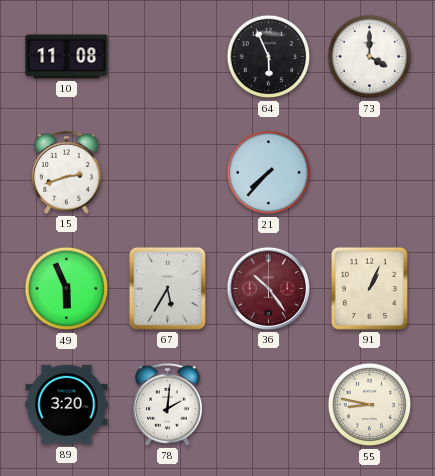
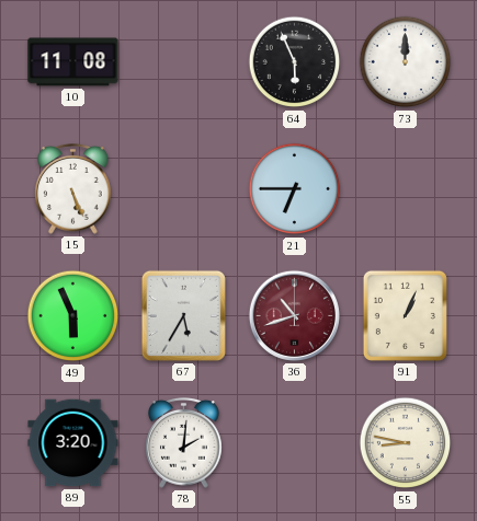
73: 4:00 -> 12:00
15: 2:42 -> 5:26
21: 7:37 -> 6:45
36: 10:24 -> 10:42
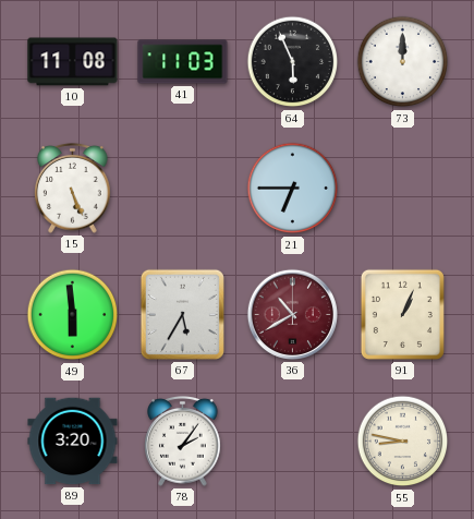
41: none -> 11:03
49: 5:56 -> 5:59
36: 10:42 -> 10:40
78: 2:01 -> 2:06
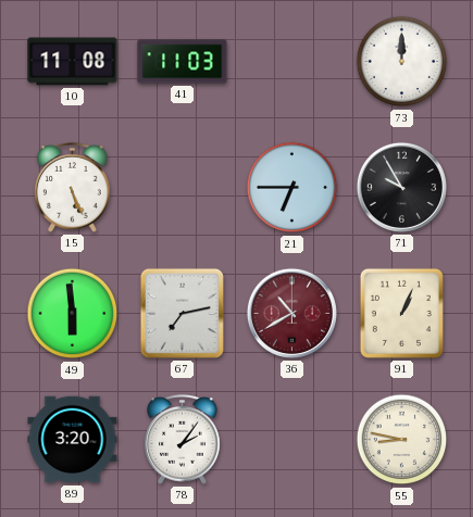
64: 5:56 -> none
71: none -> 9:55
67: 5:35 -> 7:13
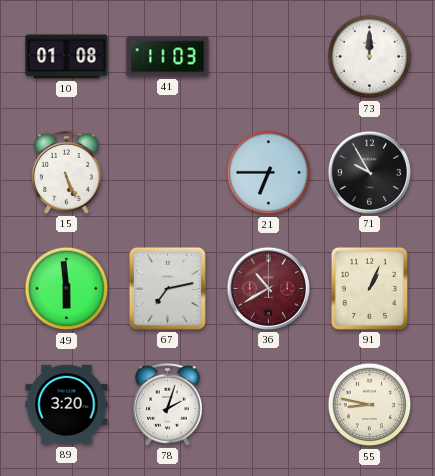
10: 11:08 -> 01:08
78: 2:06 -> 2:03
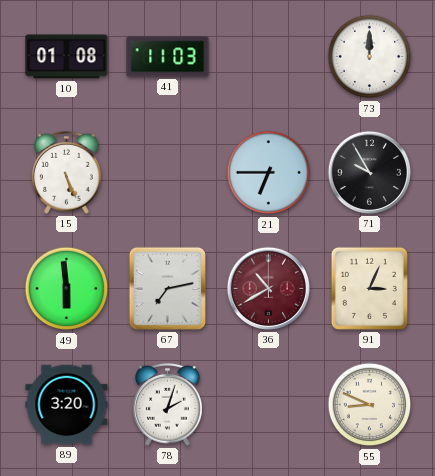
91: 1:04 -> 3:04
55: 8:47 -> 8:49
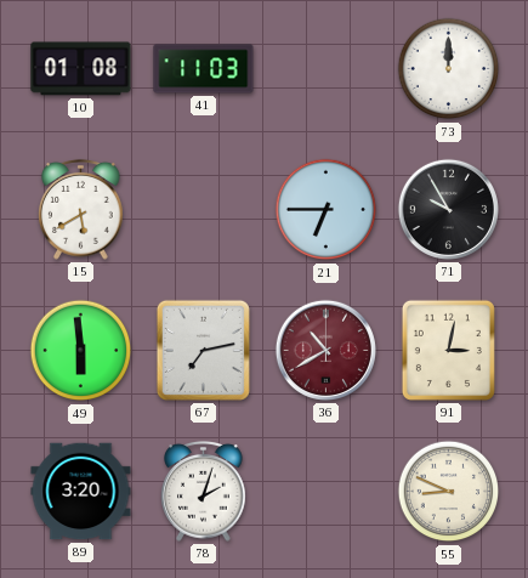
15: 5:26 -> 5:40
91: 3:04 -> 3:02
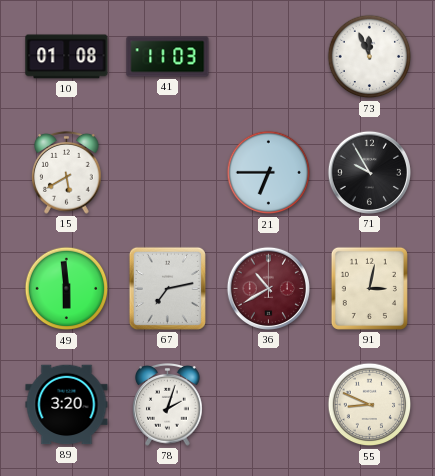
73: 12:00 -> 11:56
